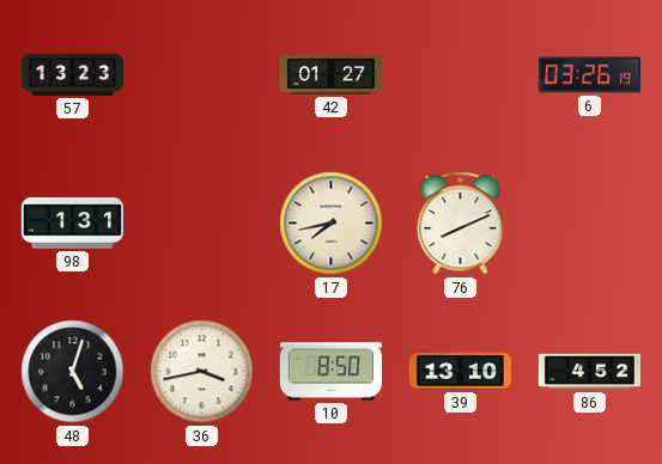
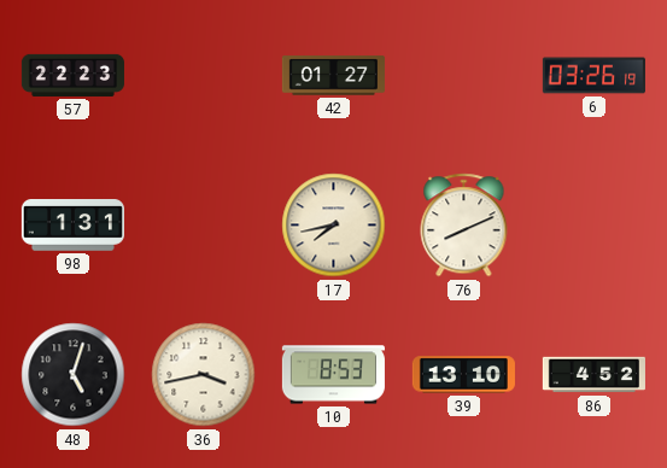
57: 13:23 -> 22:23
10: 8:50 -> 8:53
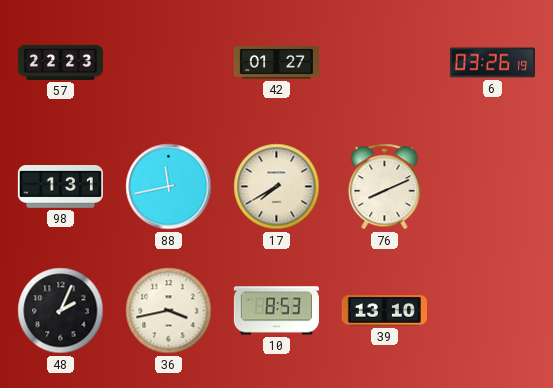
88: none -> 11:43
17: 7:43 -> 7:40
48: 5:03 -> 2:04
86: 4:52 -> none
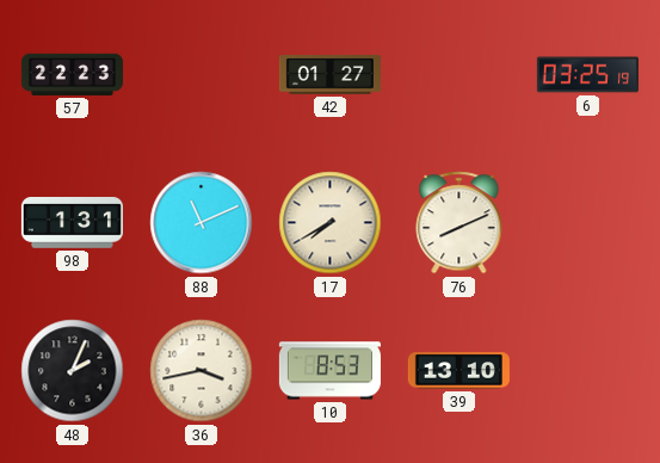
6: 03:26 -> 03:25
88: 11:43 -> 11:11
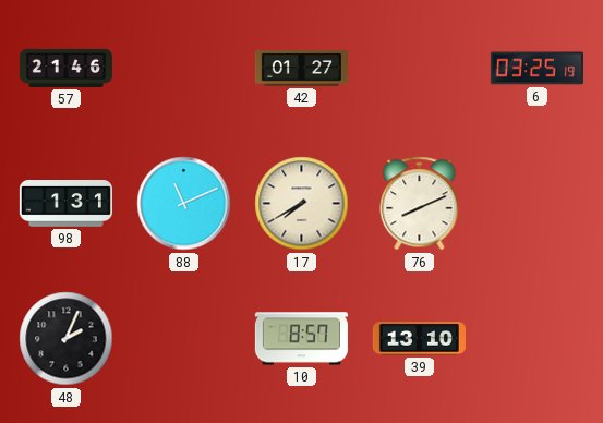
57: 22:23 -> 21:46
36: 3:43 -> none
10: 8:53 -> 8:57
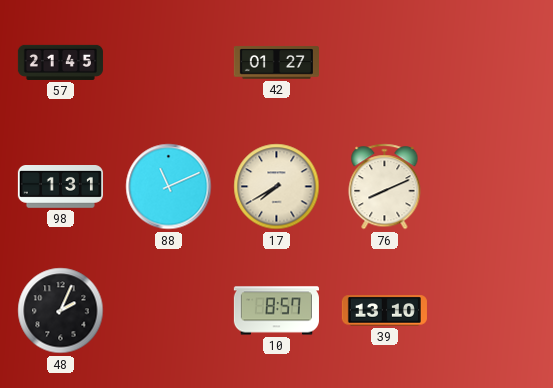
57: 21:46 -> 21:45
6: 03:25 -> none
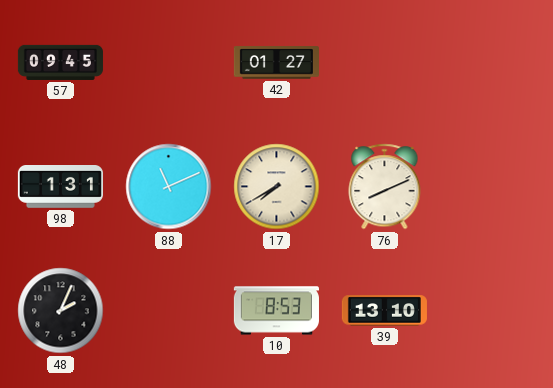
57: 21:45 -> 09:45
10: 8:57 -> 8:53
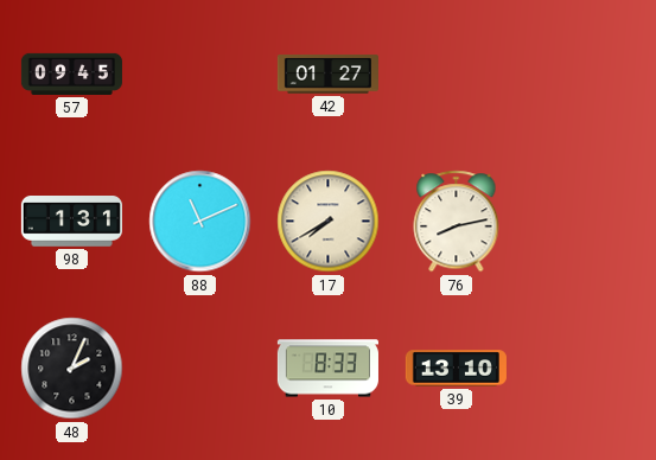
76: 8:11 -> 8:13
10: 8:53 -> 8:33
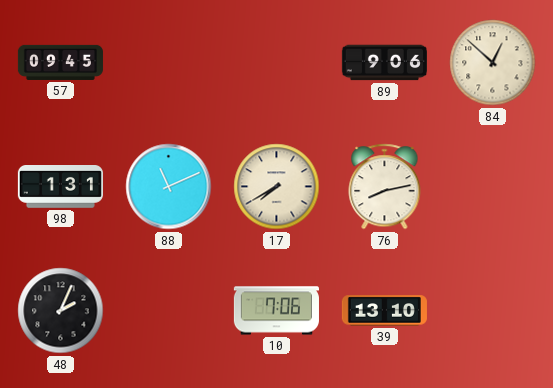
42: 01:27 -> none
89: none -> 9:06
84: none -> 12:52
10: 8:33 -> 7:06
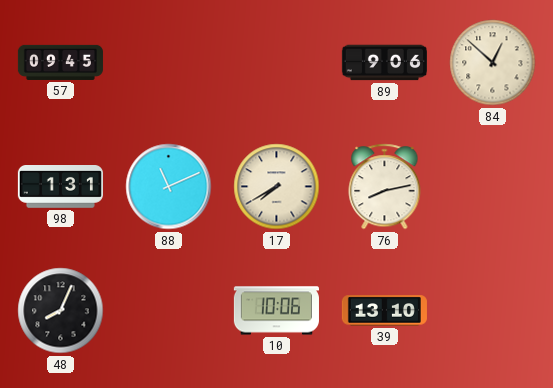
48: 2:04 -> 8:04
10: 7:06 -> 10:06
